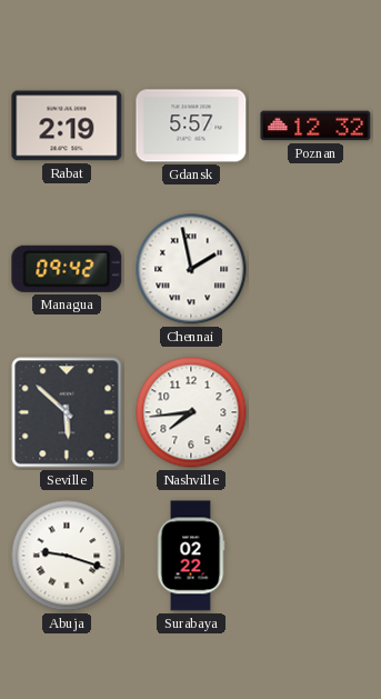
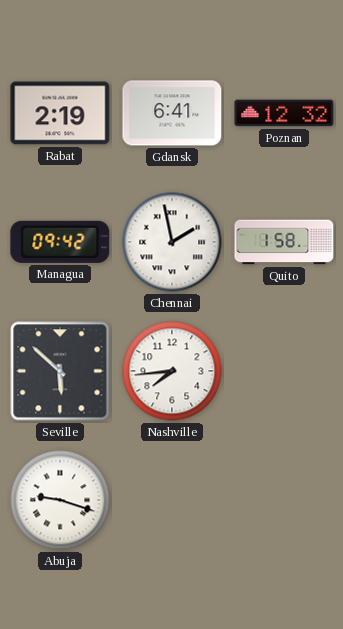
Gdansk: 5:57 -> 6:41
Quito: none -> 1:58
Surabaya: 02:22 -> none
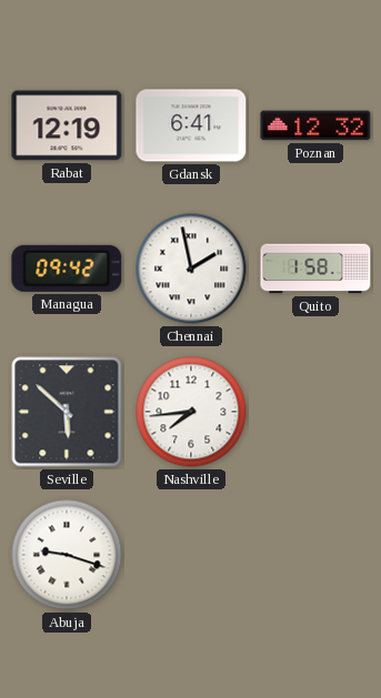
Rabat: 2:19 -> 12:19
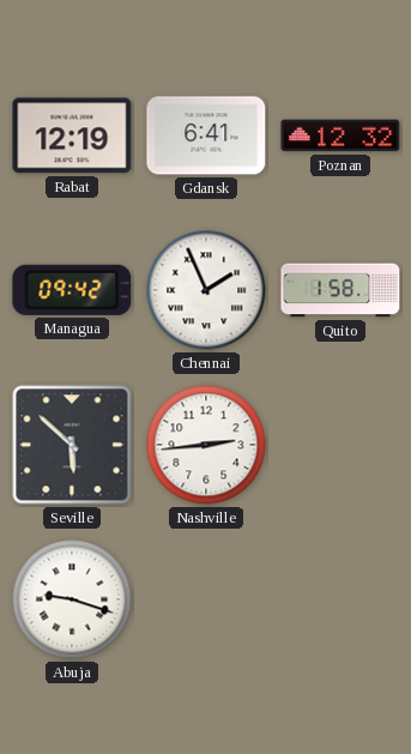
Chennai: 1:58 -> 1:56
Nashville: 7:44 -> 2:44
